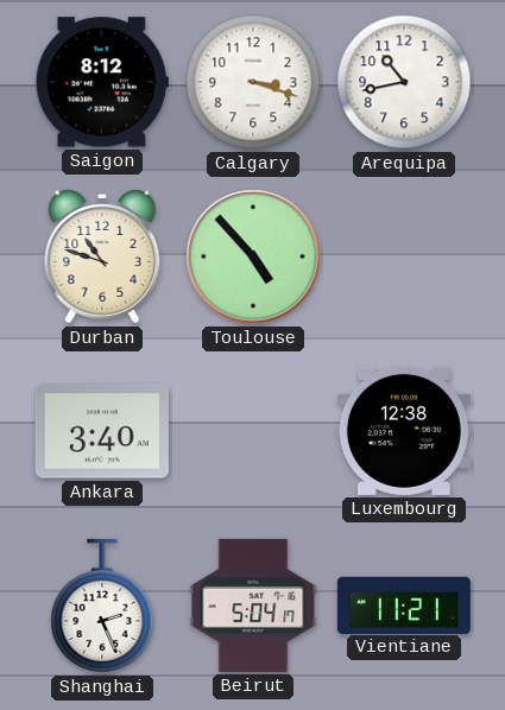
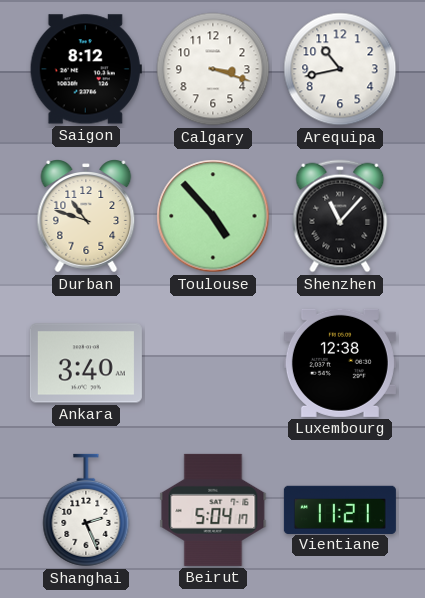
Shenzhen: none -> 11:07
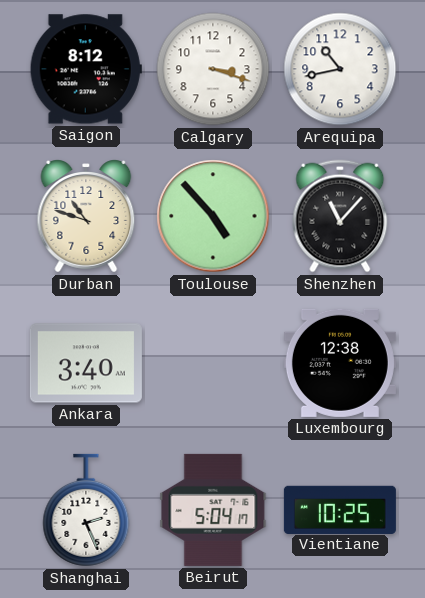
Vientiane: 11:21 -> 10:25
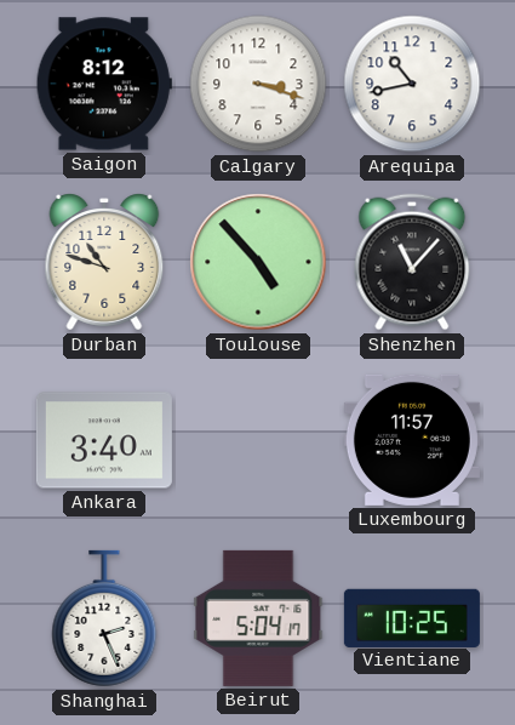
Luxembourg: 12:38 -> 11:57
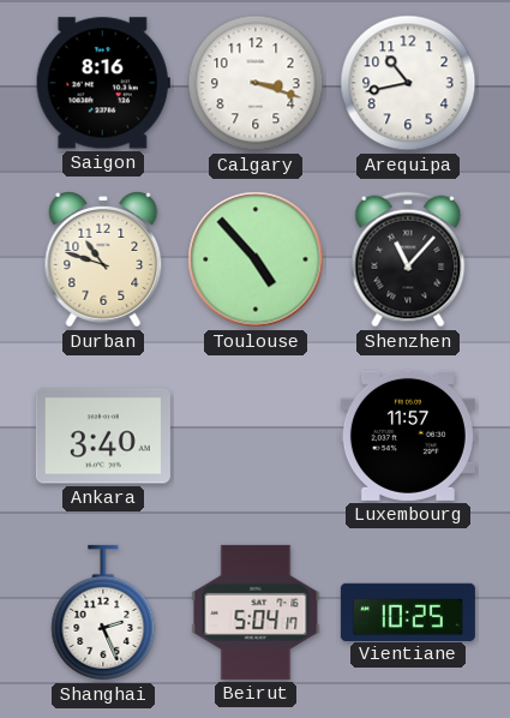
Saigon: 8:12 -> 8:16
